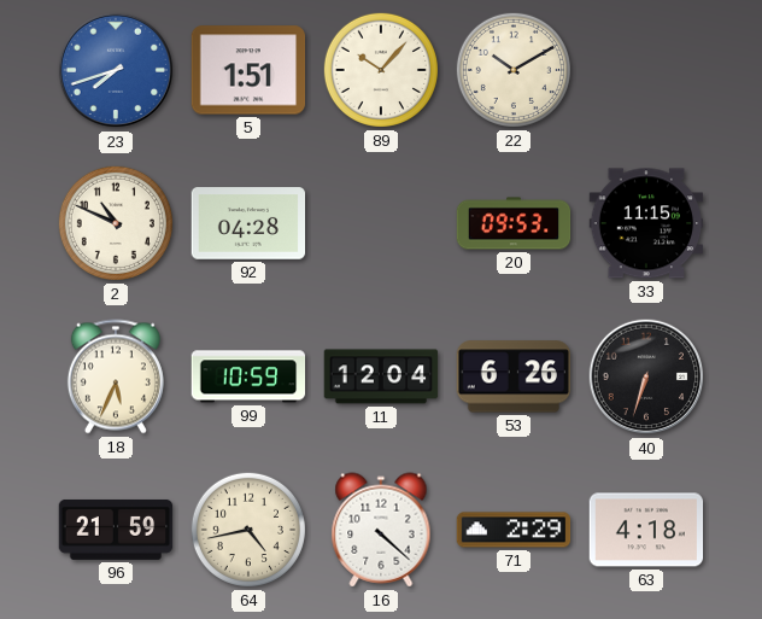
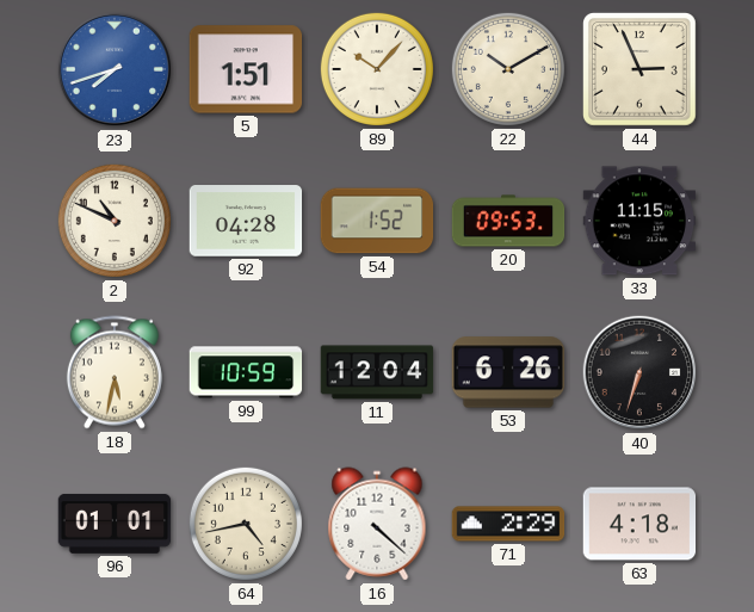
44: none -> 2:56
54: none -> 1:52
18: 5:34 -> 5:32
96: 21:59 -> 01:01
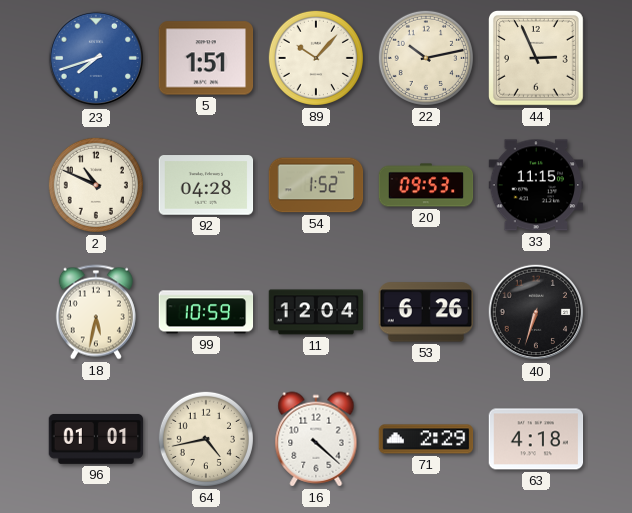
22: 10:10 -> 10:13
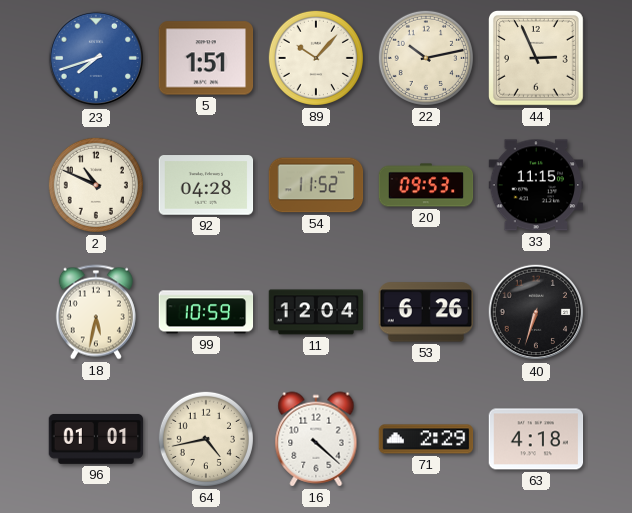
54: 1:52 -> 11:52
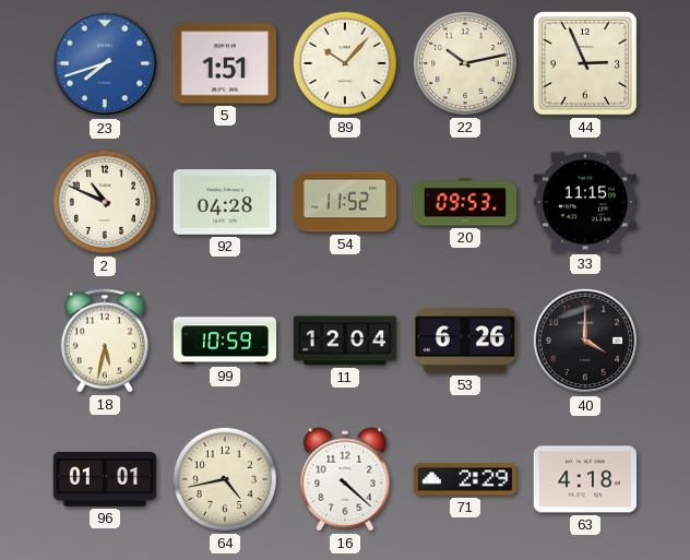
40: 6:33 -> 4:00
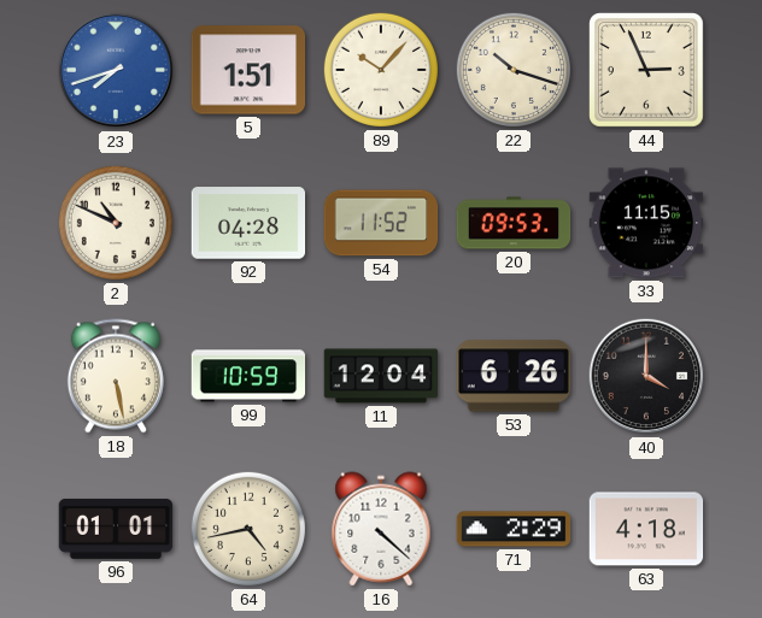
22: 10:13 -> 10:18
18: 5:32 -> 5:28
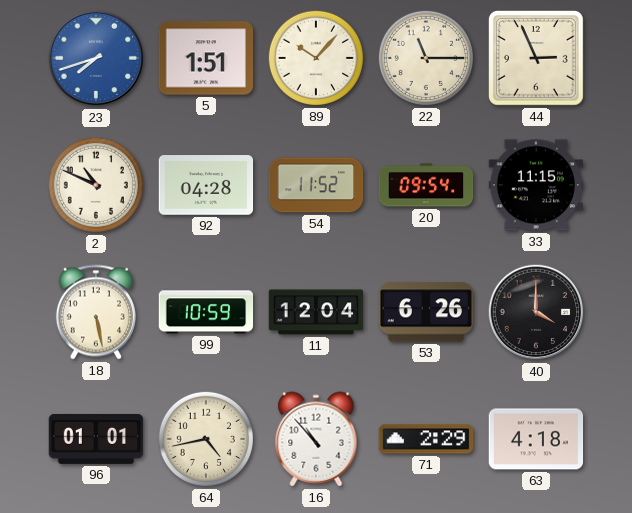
22: 10:18 -> 11:15
20: 09:53 -> 09:54
16: 4:22 -> 10:53
